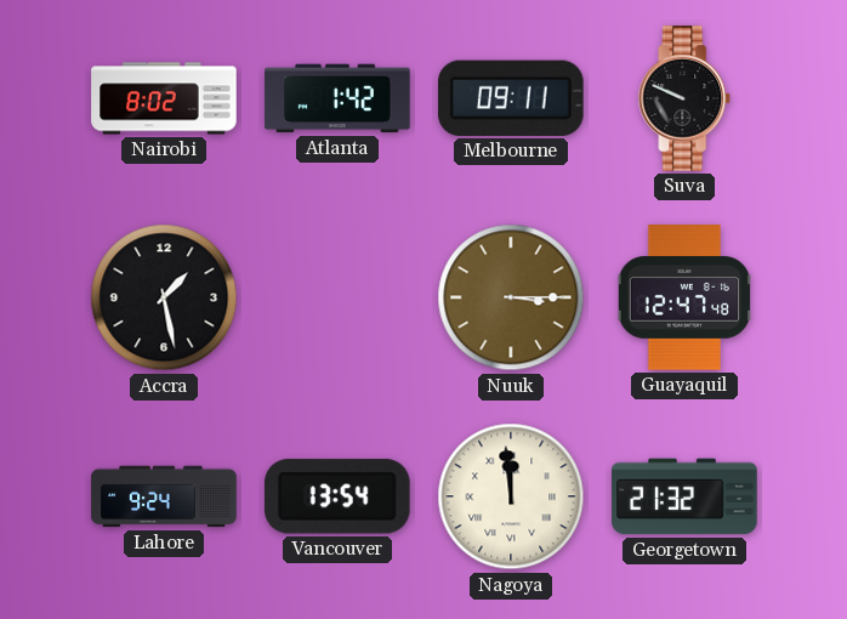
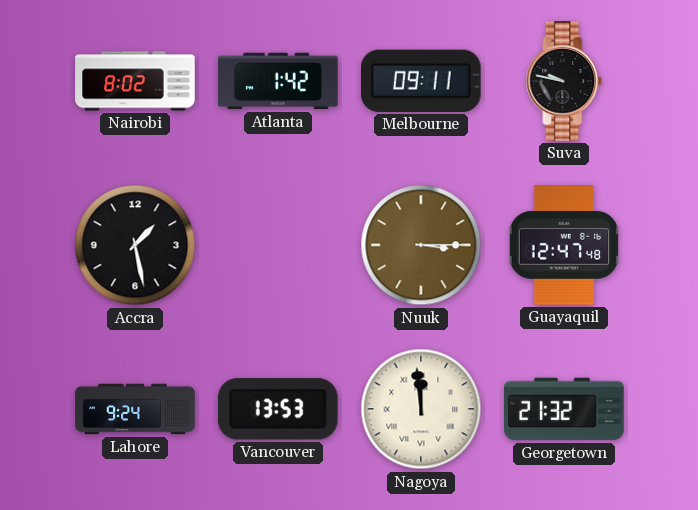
Suva: 9:49 -> 9:47
Vancouver: 13:54 -> 13:53
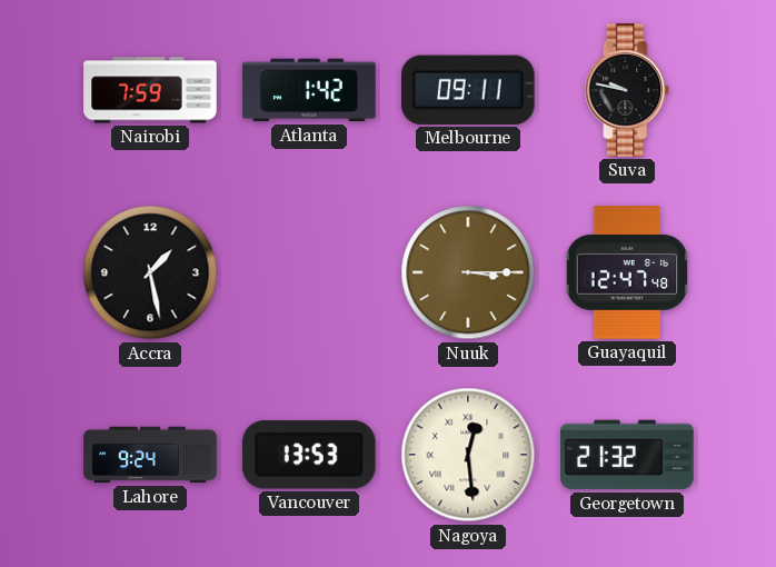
Nairobi: 8:02 -> 7:59
Nagoya: 11:59 -> 12:29
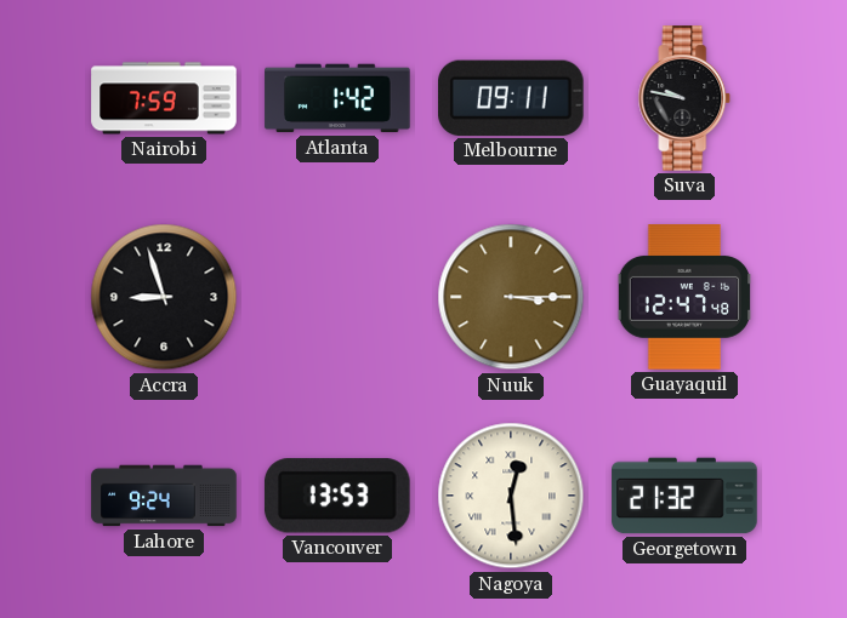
Accra: 1:28 -> 8:57
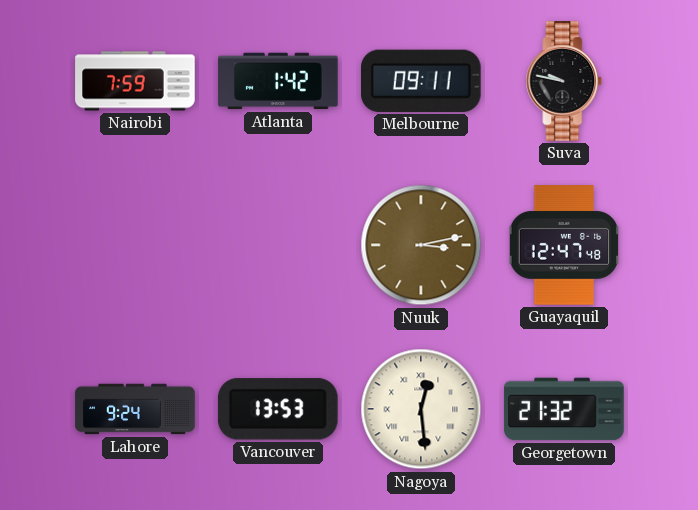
Accra: 8:57 -> none
Nuuk: 3:15 -> 3:13
